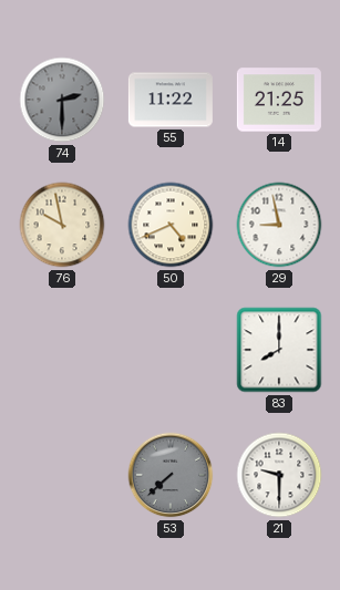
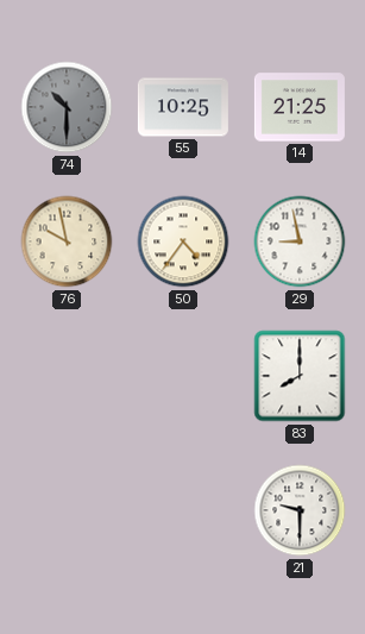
74: 2:30 -> 10:30
55: 11:22 -> 10:25
50: 4:41 -> 4:36
53: 7:38 -> none
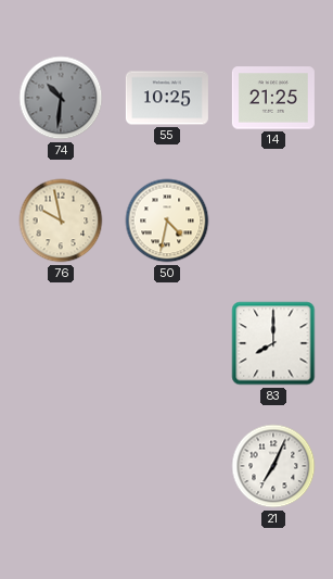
74: 10:30 -> 10:31
50: 4:36 -> 4:32
29: 8:58 -> none
21: 9:30 -> 7:04
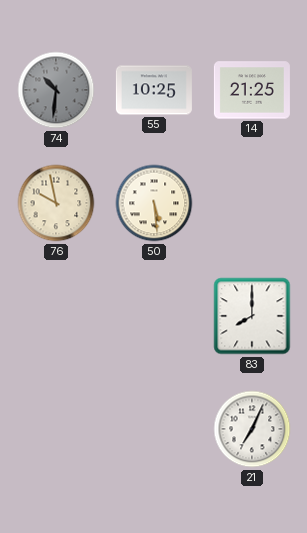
50: 4:32 -> 5:29
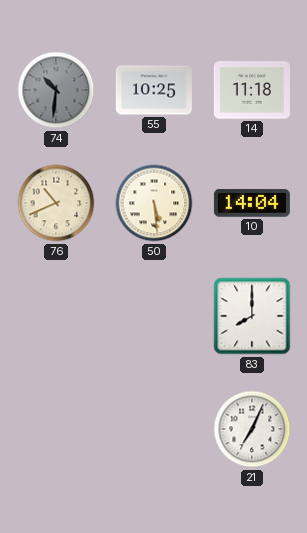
14: 21:25 -> 11:18
76: 9:58 -> 10:41
10: none -> 14:04
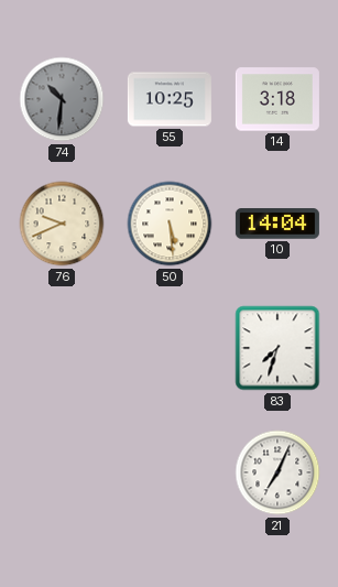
14: 11:18 -> 3:18
76: 10:41 -> 9:41
83: 8:00 -> 7:33
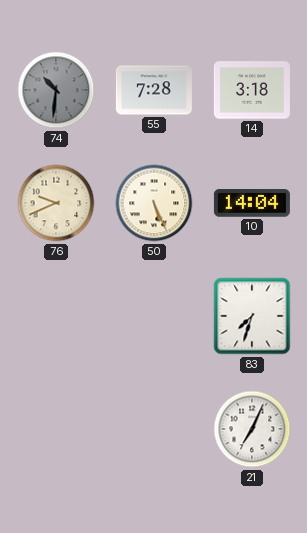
55: 10:25 -> 7:28
50: 5:29 -> 5:26
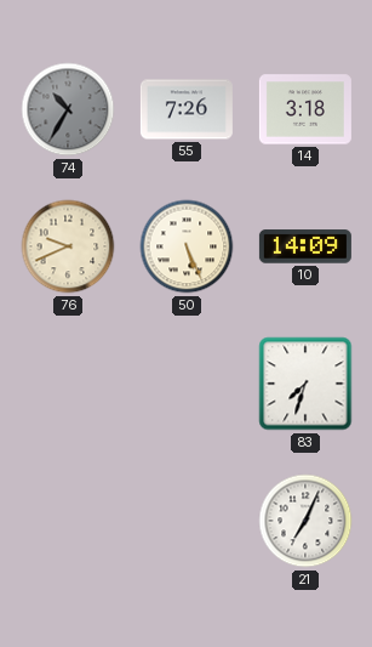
74: 10:31 -> 10:35
55: 7:28 -> 7:26
10: 14:04 -> 14:09
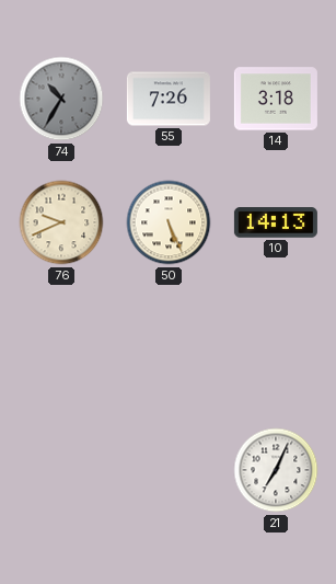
10: 14:09 -> 14:13
83: 7:33 -> none
